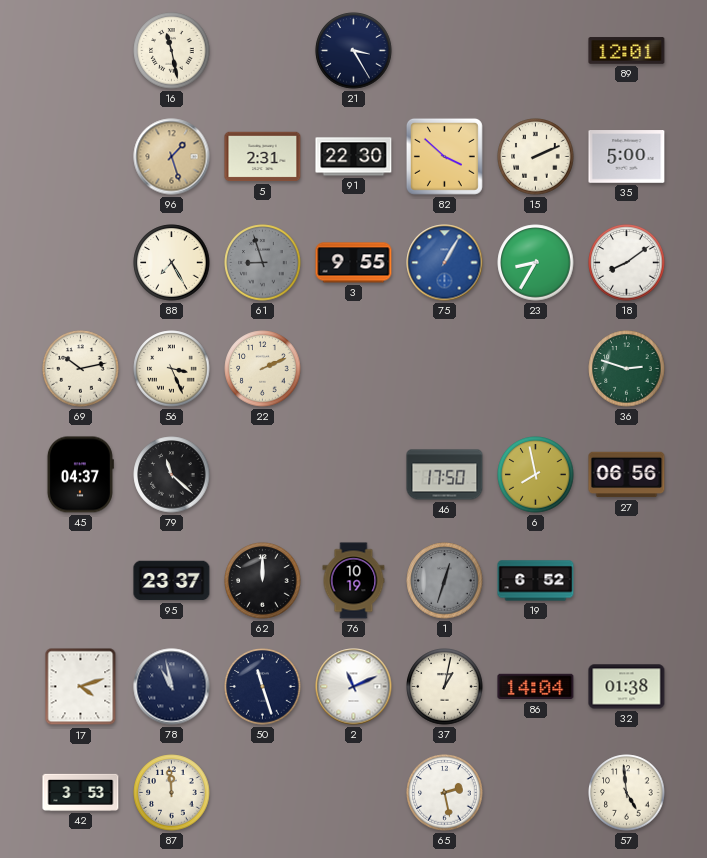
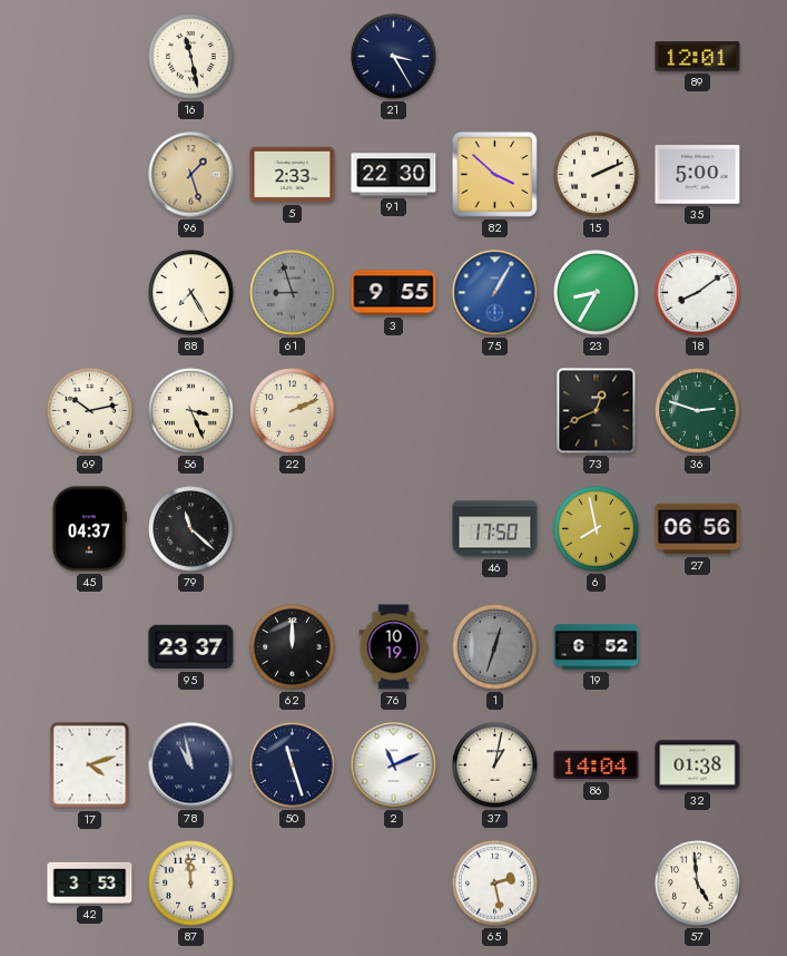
5: 2:31 -> 2:33
73: none -> 12:41
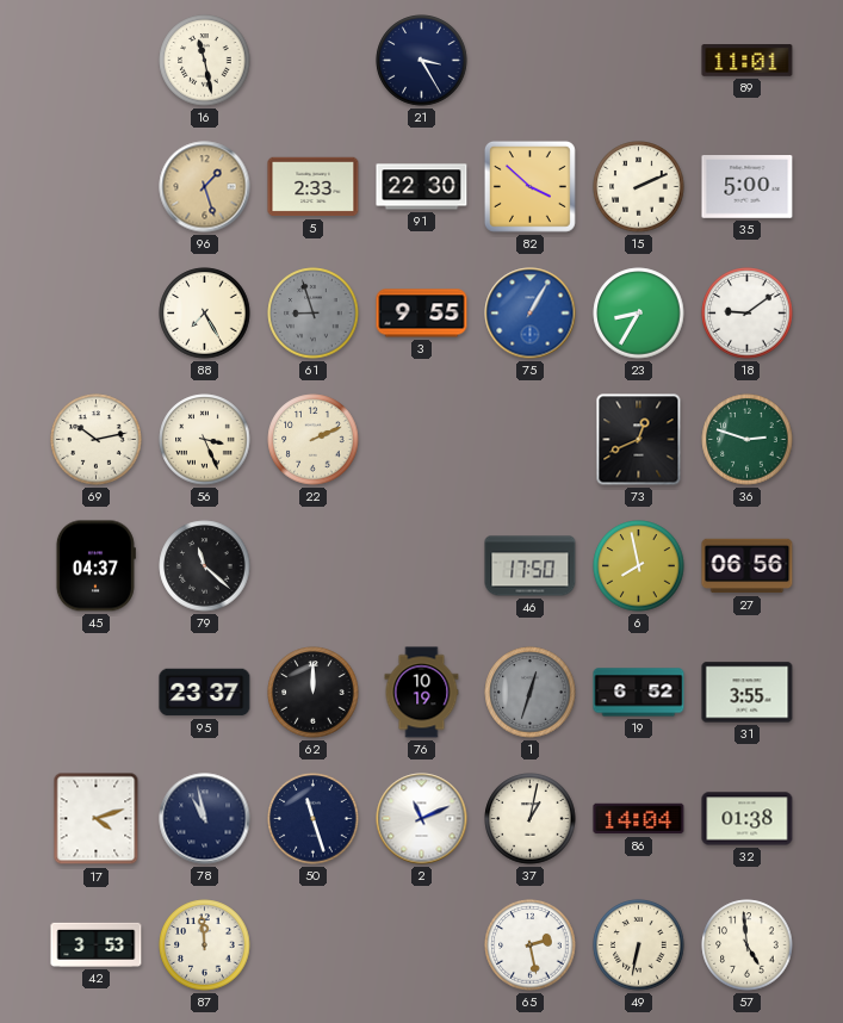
89: 12:01 -> 11:01
18: 8:09 -> 9:09
31: none -> 3:55
49: none -> 6:32
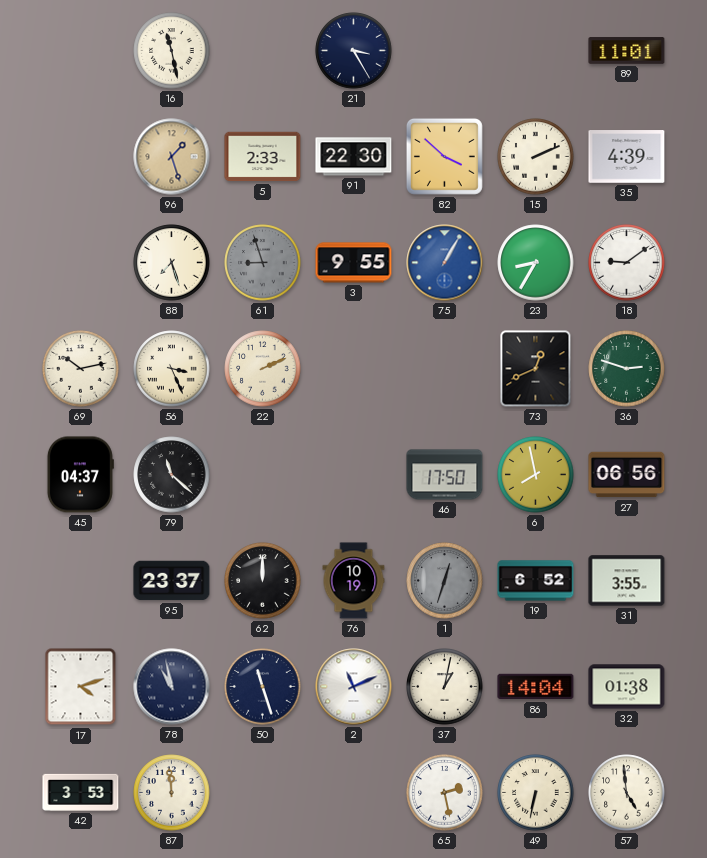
35: 5:00 -> 4:39
88: 7:25 -> 7:27
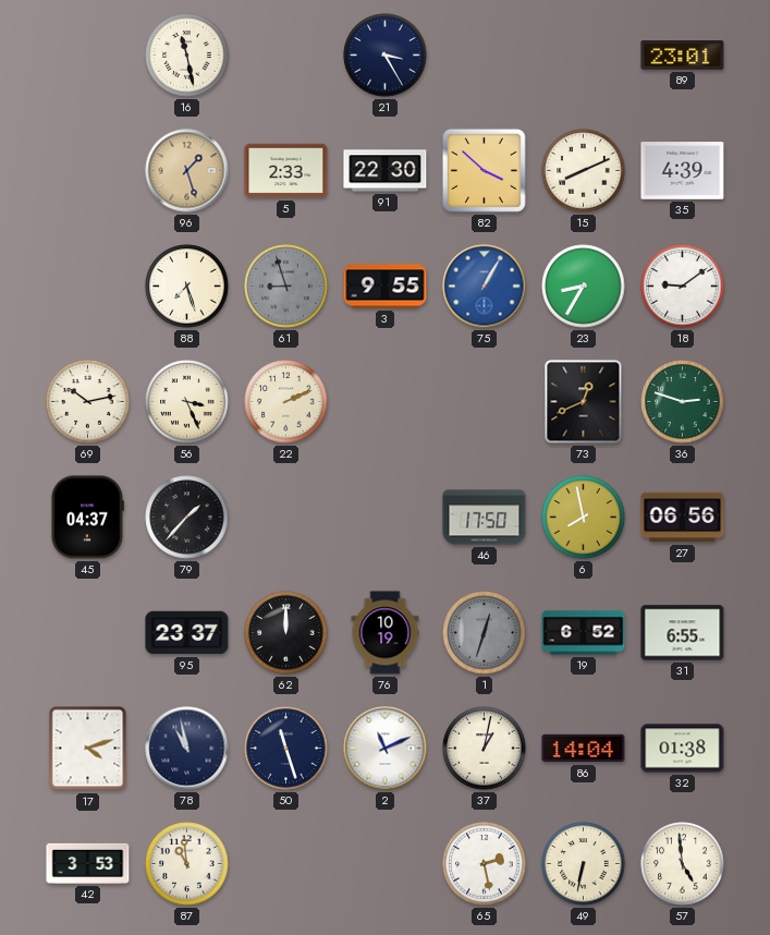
89: 11:01 -> 23:01
15: 2:11 -> 8:11
79: 11:22 -> 1:37
31: 3:55 -> 6:55
87: 11:59 -> 10:59
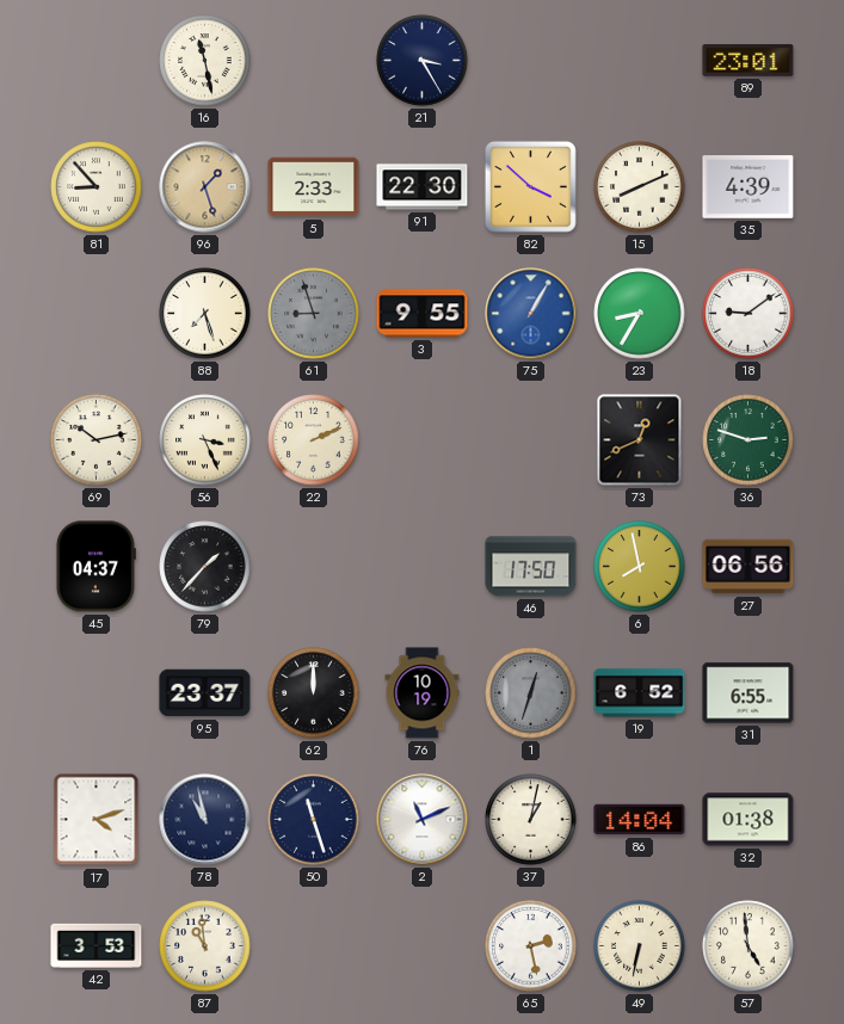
81: none -> 8:53
